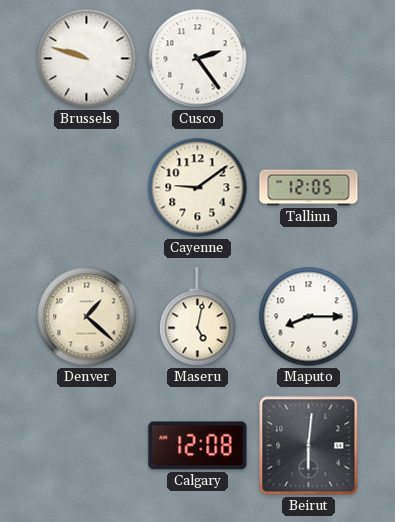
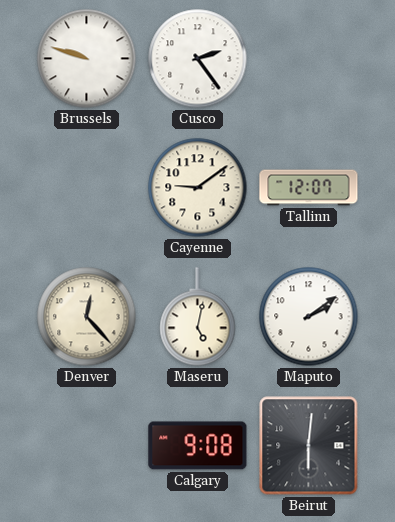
Tallinn: 12:05 -> 12:07
Denver: 1:22 -> 12:23
Maputo: 8:15 -> 2:09
Calgary: 12:08 -> 9:08
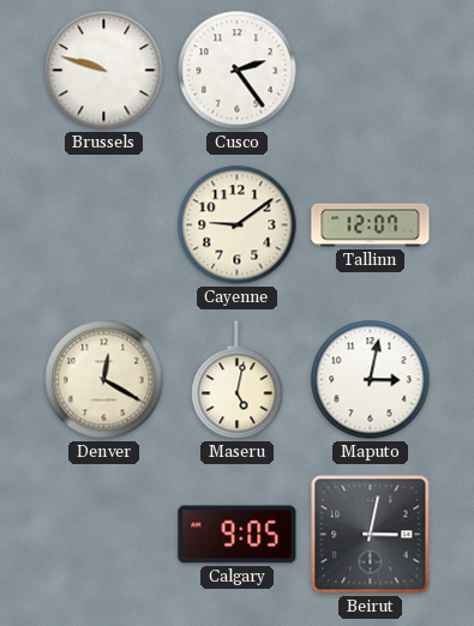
Denver: 12:23 -> 12:20
Maputo: 2:09 -> 3:02
Calgary: 9:08 -> 9:05
Beirut: 6:01 -> 3:02
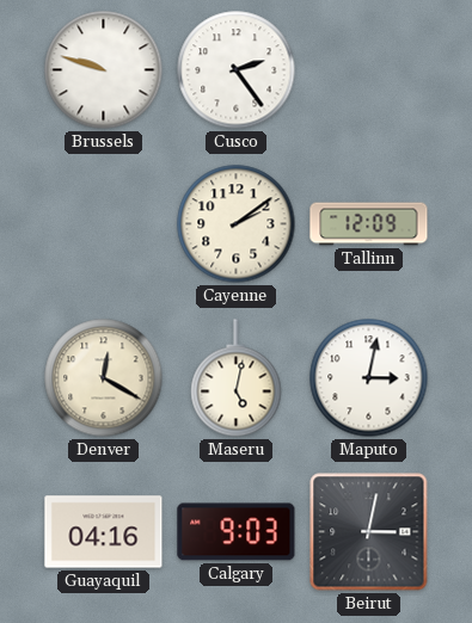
Cayenne: 9:09 -> 2:09
Tallinn: 12:07 -> 12:09
Guayaquil: none -> 04:16
Calgary: 9:05 -> 9:03
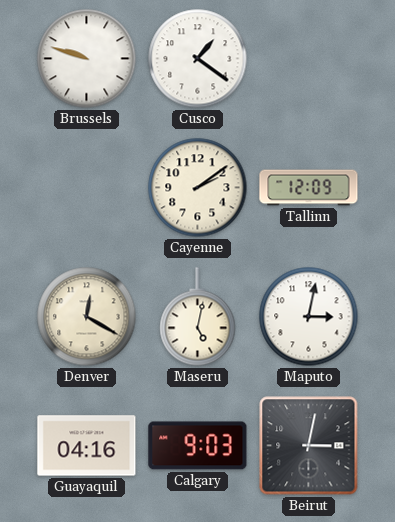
Cusco: 2:24 -> 1:21
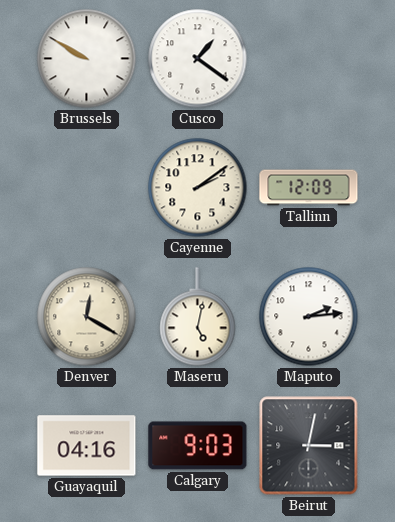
Brussels: 9:48 -> 9:50
Maputo: 3:02 -> 2:14
